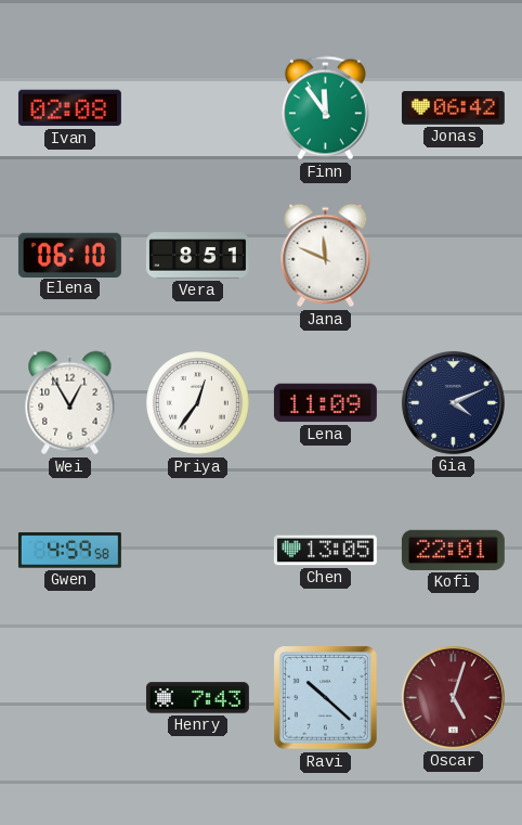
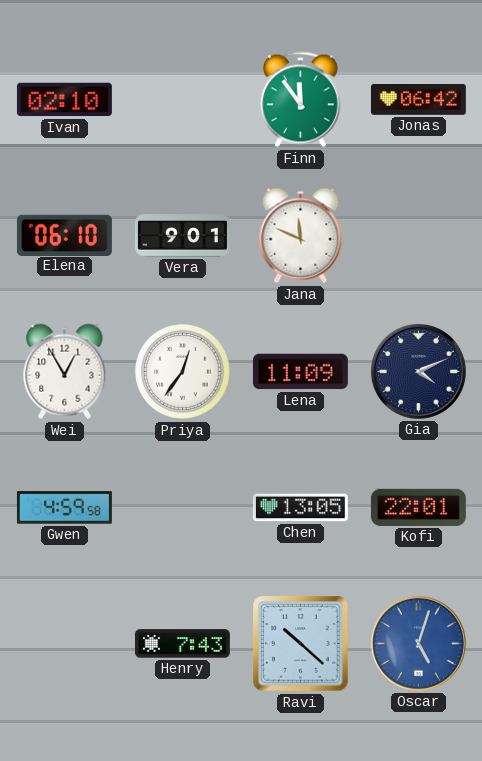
Ivan: 02:08 -> 02:10
Vera: 8:51 -> 9:01
Oscar dial: burgundy -> blue
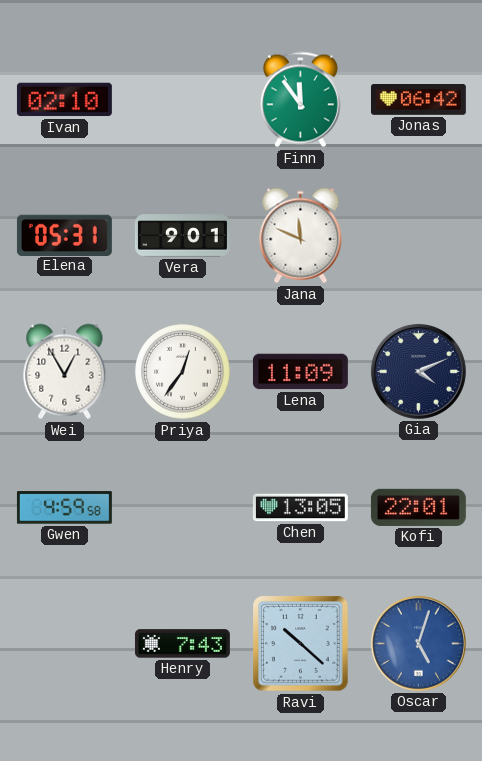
Elena: 06:10 -> 05:31
